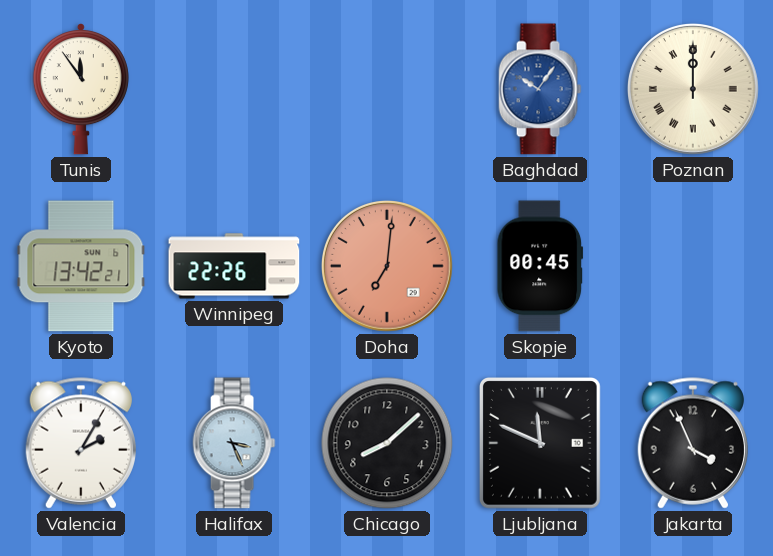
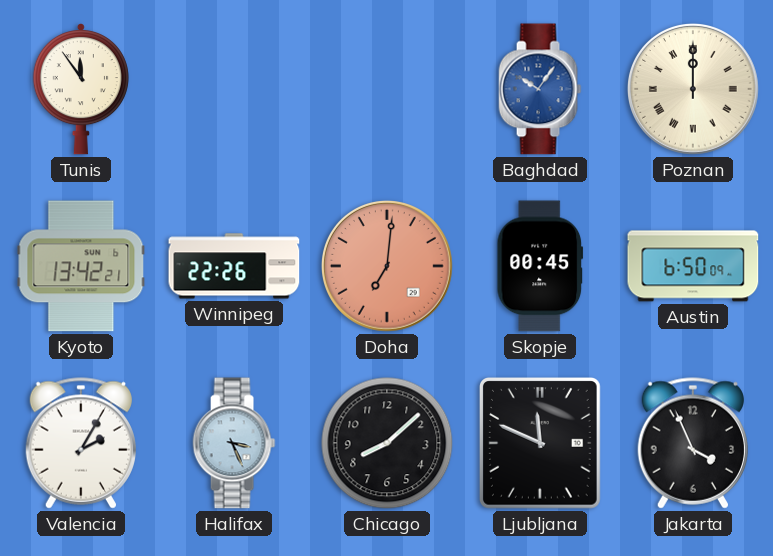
Austin: none -> 6:50
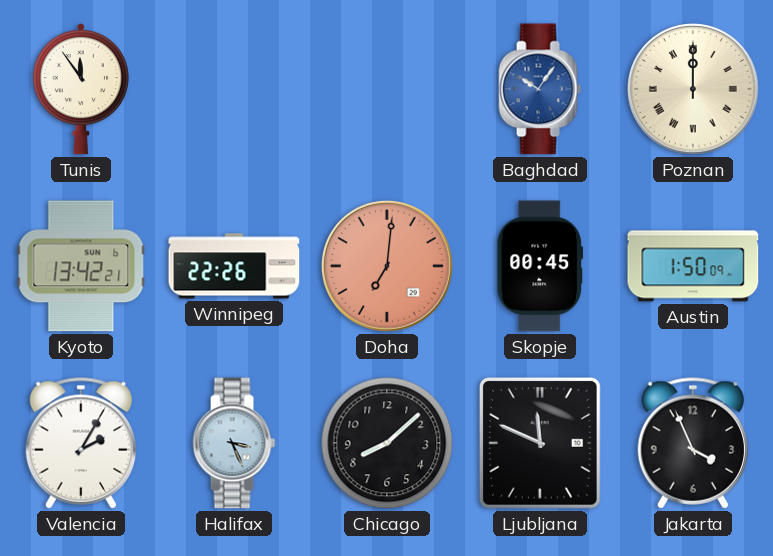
Austin: 6:50 -> 1:50
